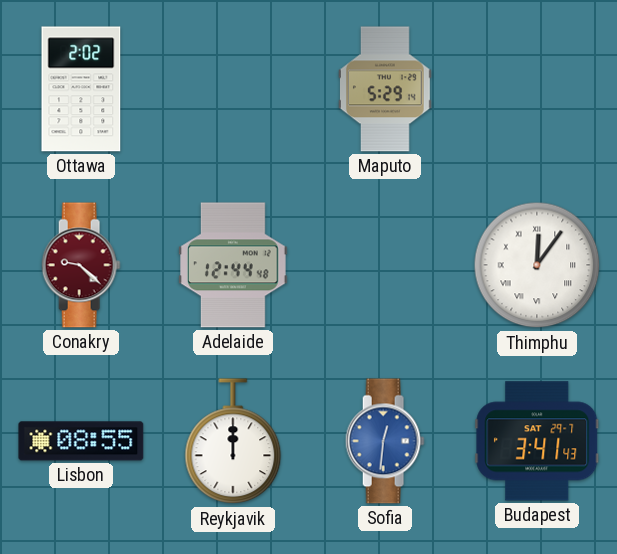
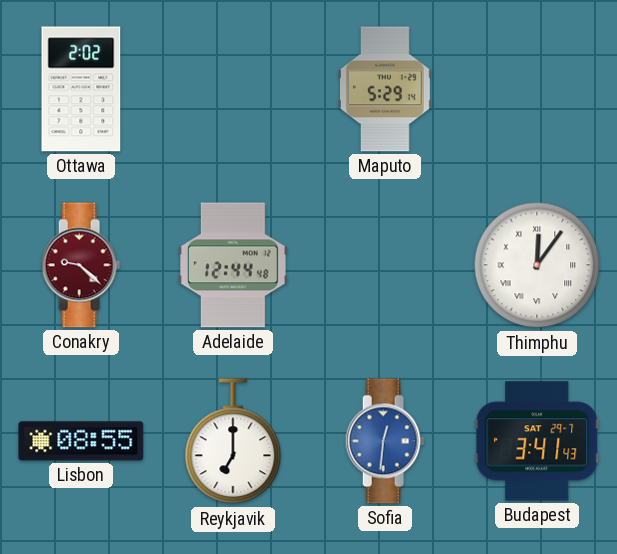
Reykjavik: 12:00 -> 7:00
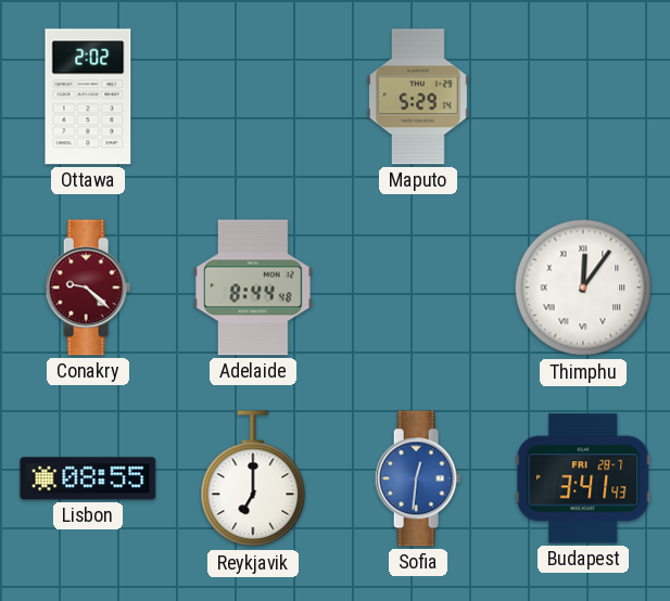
Adelaide: 12:44 -> 8:44
Budapest date: SAT 29-7 -> FRI 28-7
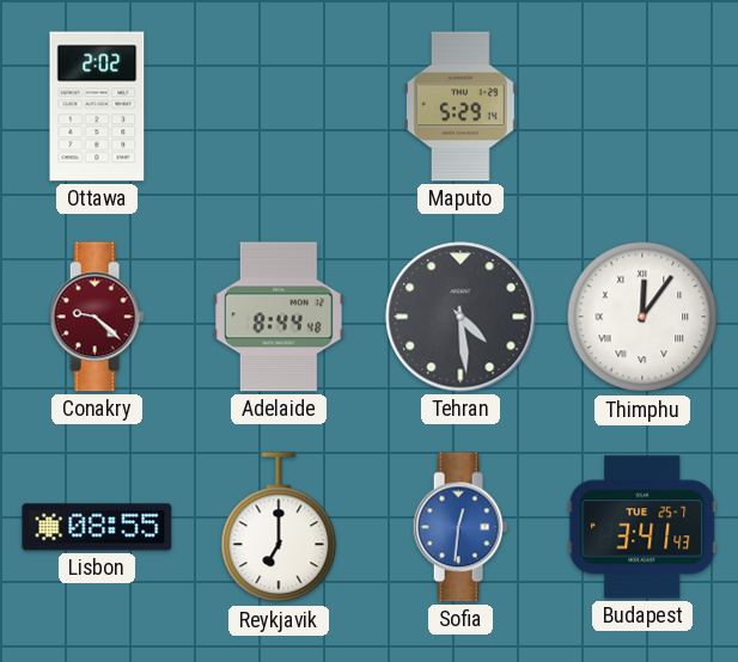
Tehran: none -> 4:29
Budapest date: FRI 28-7 -> TUE 25-7
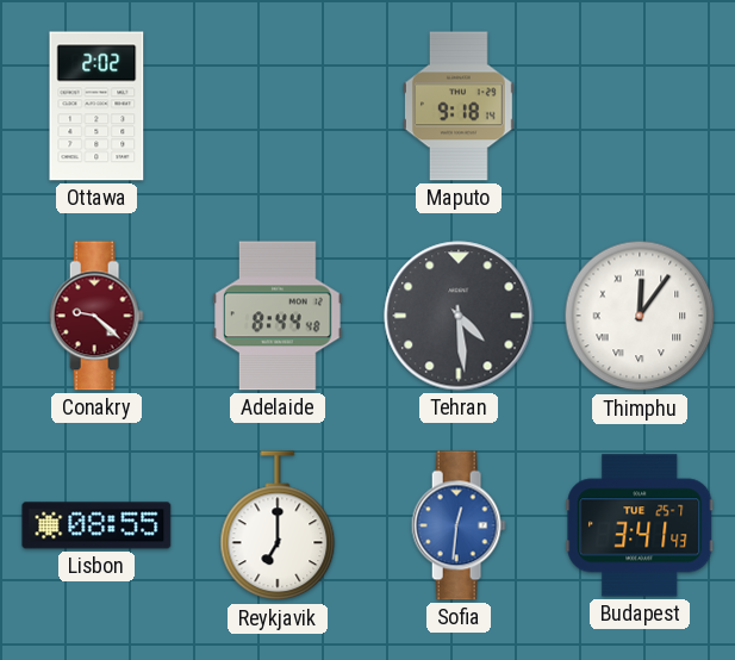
Maputo: 5:29 -> 9:18
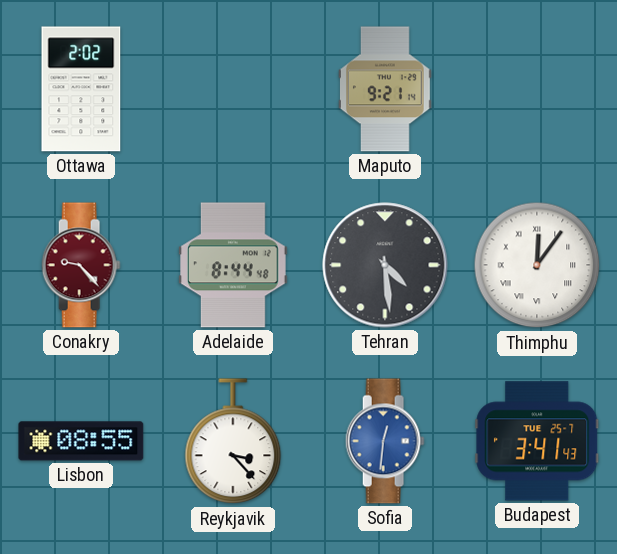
Maputo: 9:18 -> 9:21
Conakry: 9:22 -> 9:23
Reykjavik: 7:00 -> 3:23
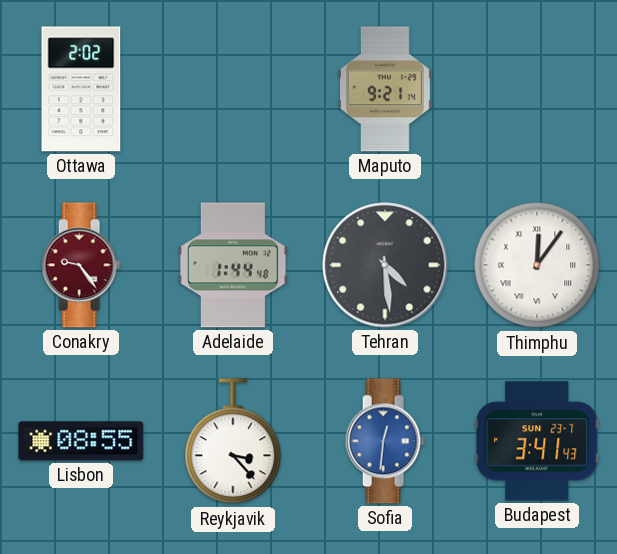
Conakry: 9:23 -> 9:24
Adelaide: 8:44 -> 1:44
Budapest date: TUE 25-7 -> SUN 23-7
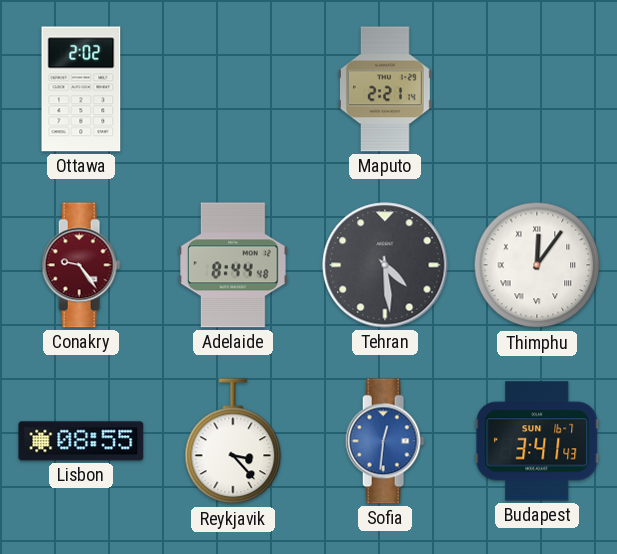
Maputo: 9:21 -> 2:21
Adelaide: 1:44 -> 8:44
Budapest date: SUN 23-7 -> SUN 16-7
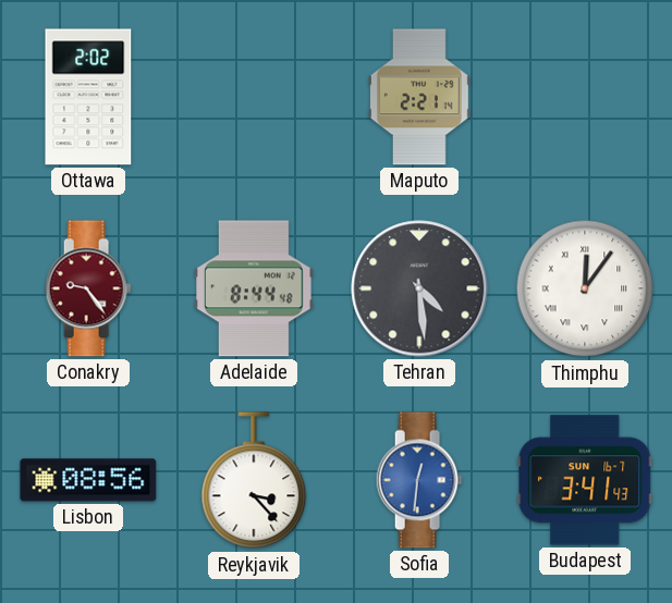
Lisbon: 08:55 -> 08:56
